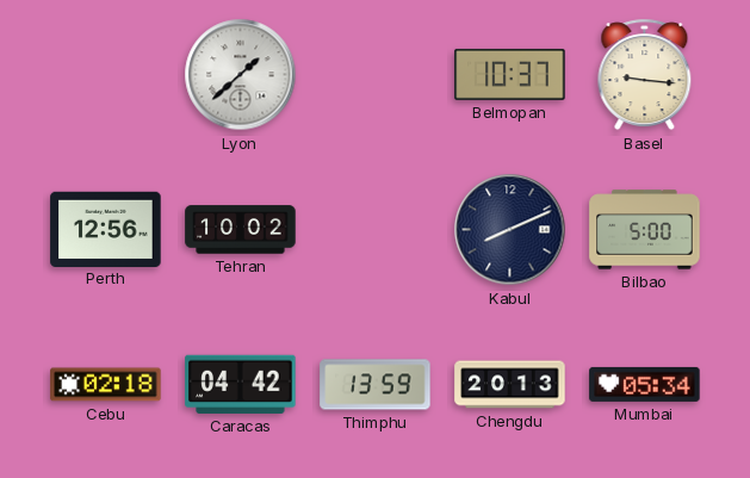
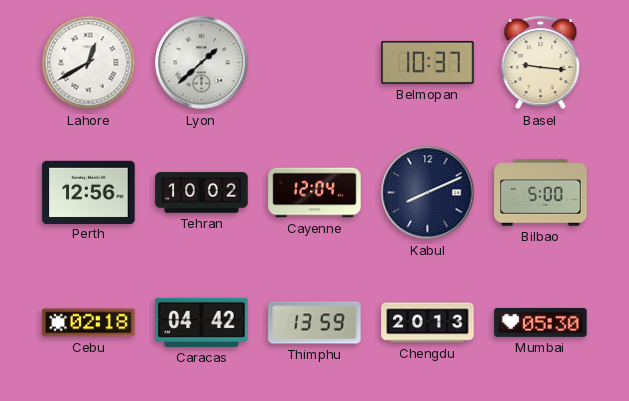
Lahore: none -> 12:40
Cayenne: none -> 12:04
Mumbai: 05:34 -> 05:30
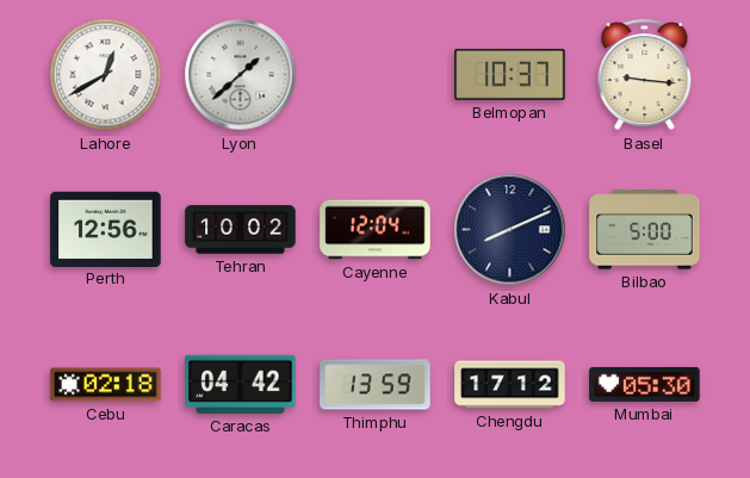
Chengdu: 20:13 -> 17:12
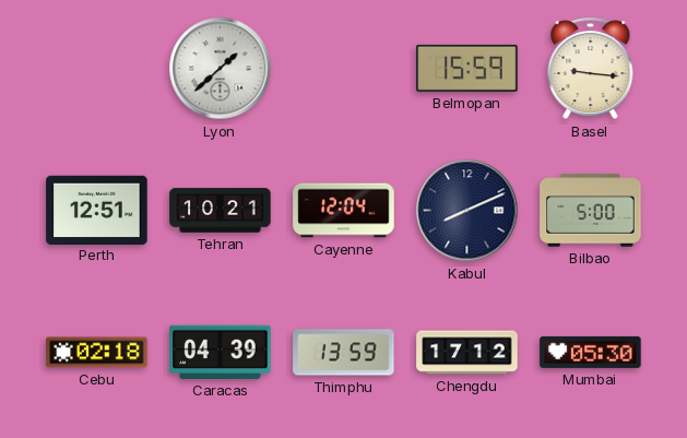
Lahore: 12:40 -> none
Belmopan: 10:37 -> 15:59
Perth: 12:56 -> 12:51
Tehran: 10:02 -> 10:21
Caracas: 04:42 -> 04:39
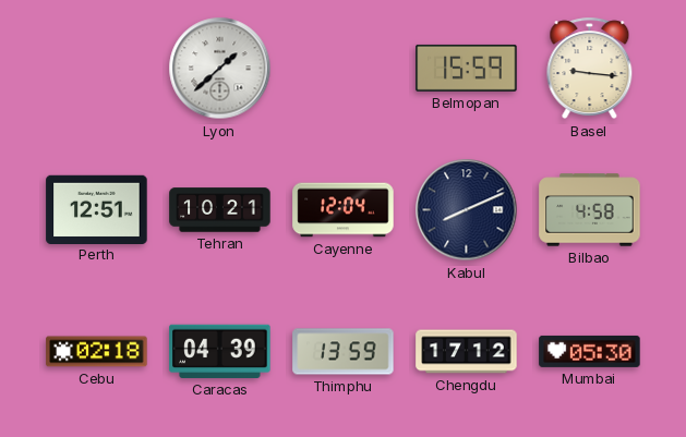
Bilbao: 5:00 -> 4:58
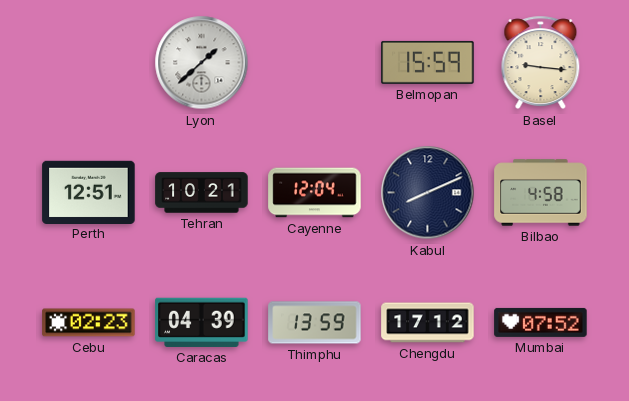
Cebu: 02:18 -> 02:23
Mumbai: 05:30 -> 07:52
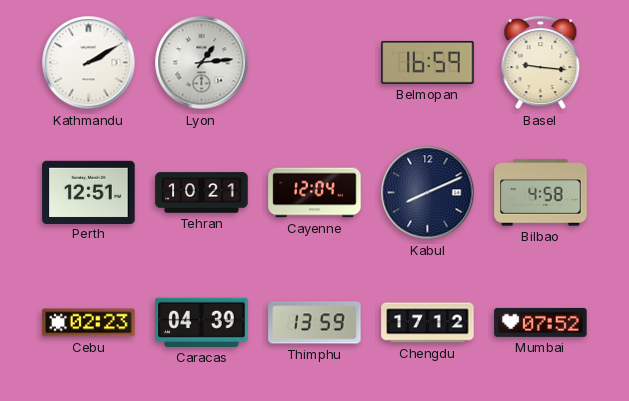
Kathmandu: none -> 2:10
Lyon: 1:38 -> 1:14
Belmopan: 15:59 -> 16:59
